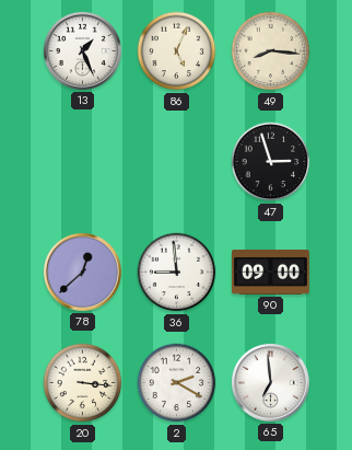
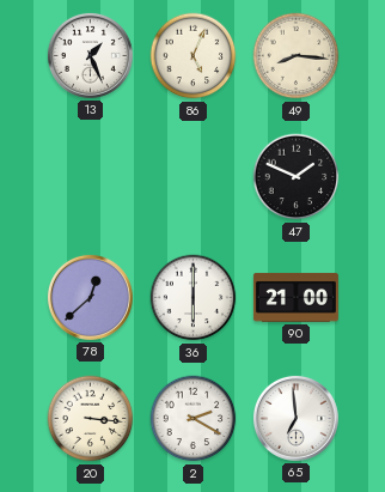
47: 2:57 -> 1:49
36: 8:59 -> 6:00
90: 09:00 -> 21:00
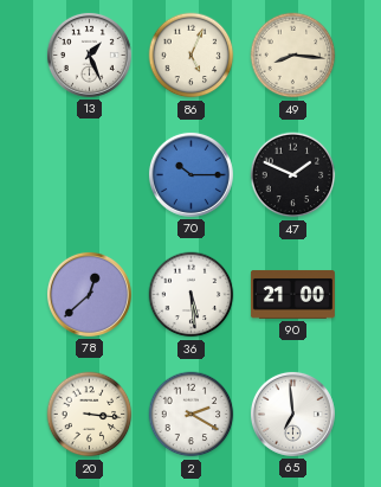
70: none -> 10:15
36: 6:00 -> 5:29
